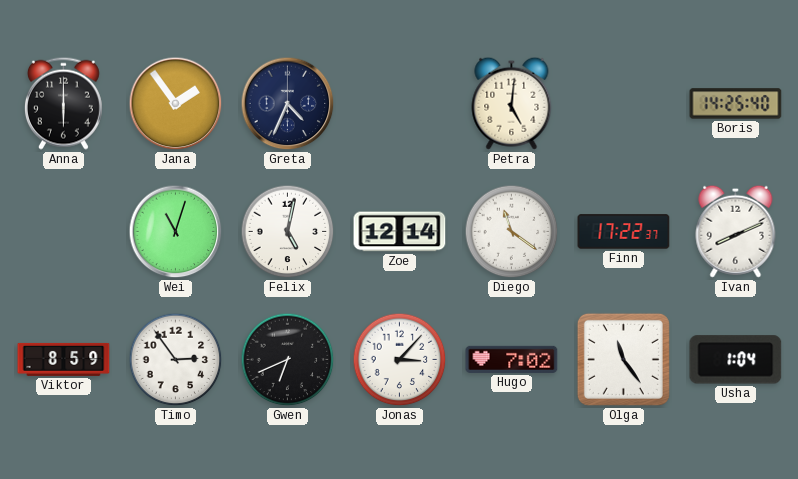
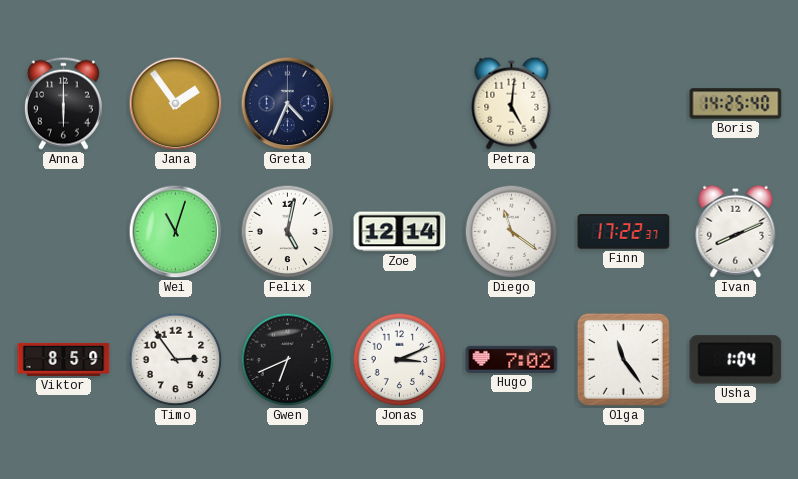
Jonas: 3:07 -> 3:11
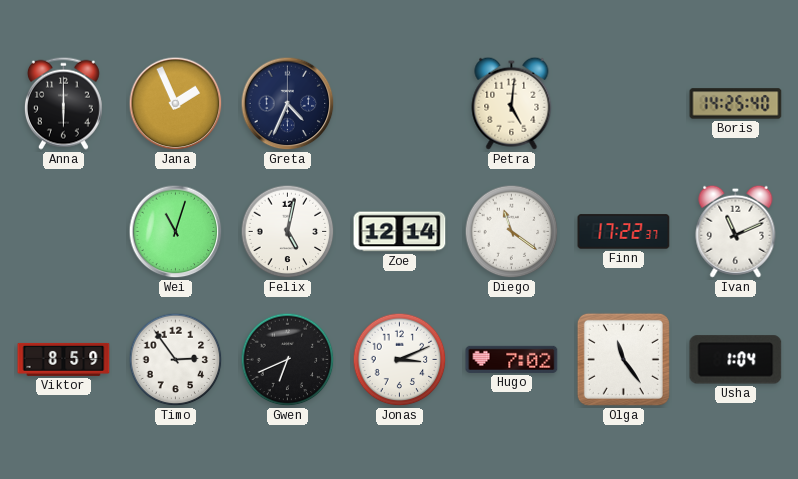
Jana: 1:54 -> 1:56
Ivan: 8:11 -> 11:11
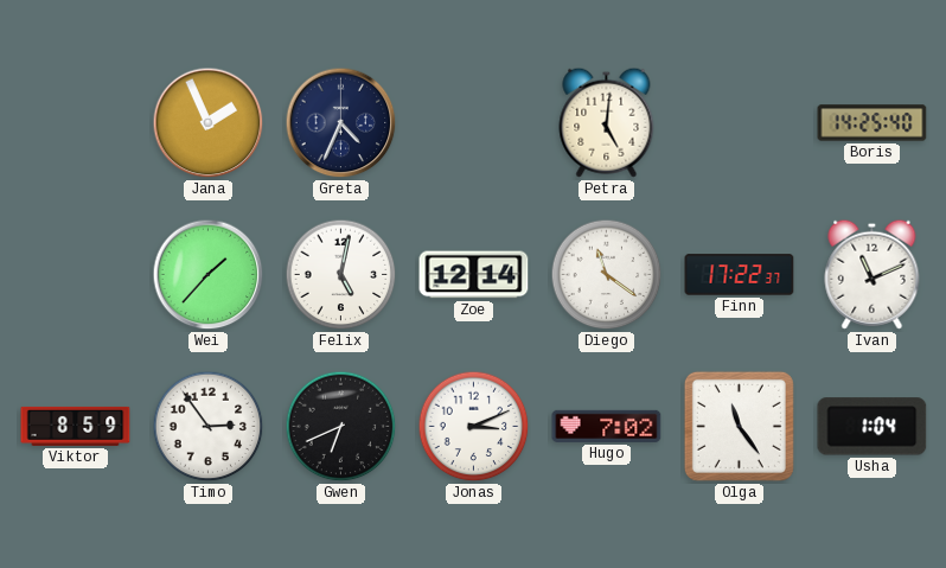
Anna: 6:00 -> none
Wei: 11:03 -> 1:37
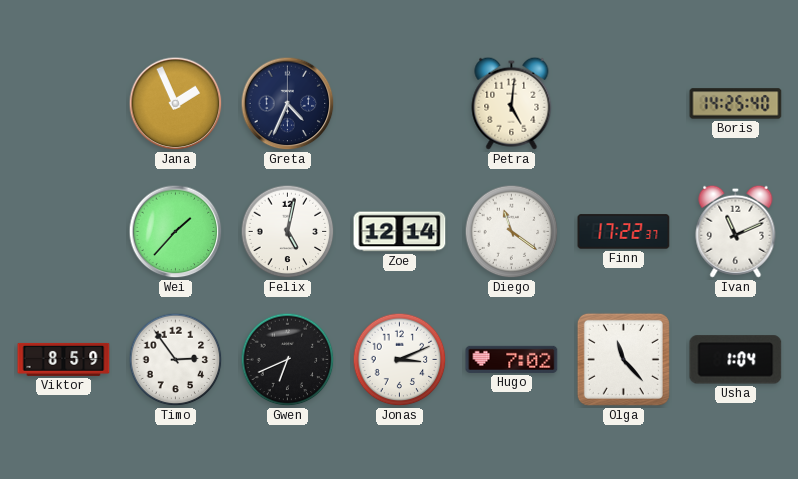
Olga: 11:24 -> 11:23
